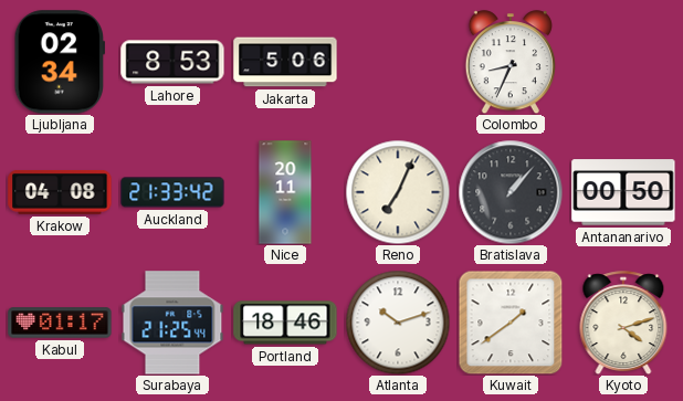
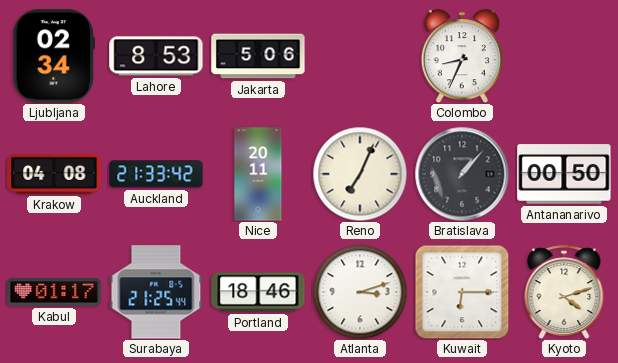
Atlanta: 10:12 -> 3:12
Kuwait: 1:39 -> 6:15
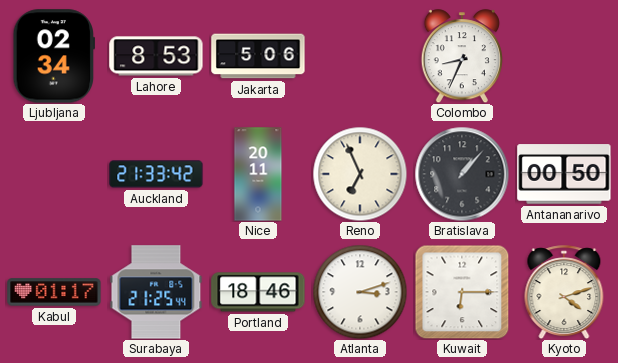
Krakow: 04:08 -> none
Reno: 7:04 -> 6:56
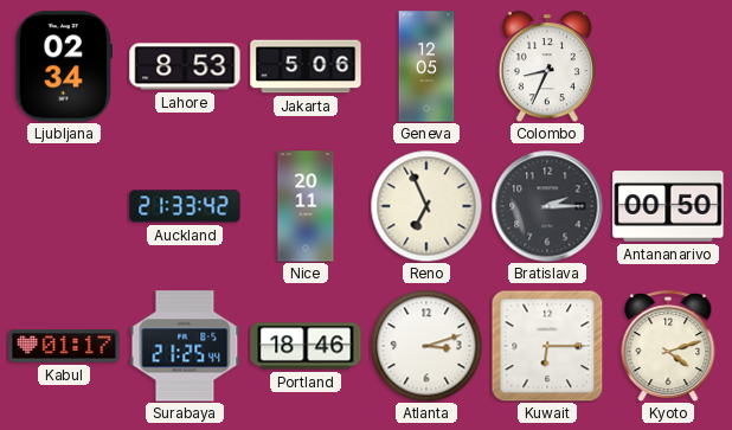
Geneva: none -> 12:05
Bratislava: 1:07 -> 2:15
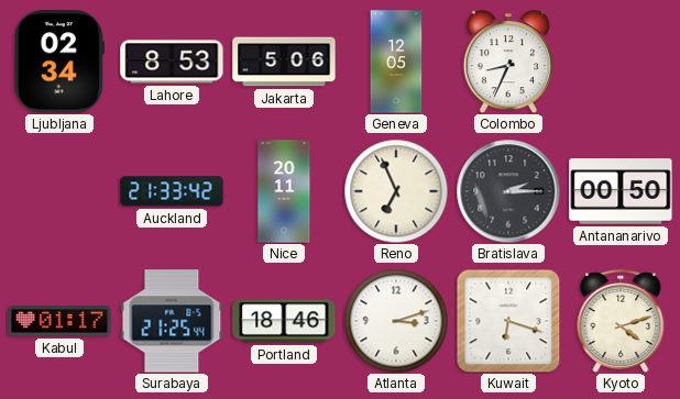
Kuwait: 6:15 -> 6:18
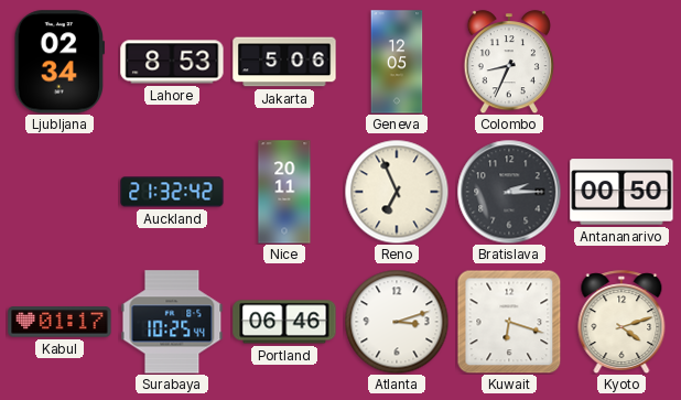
Auckland: 21:33 -> 21:32
Surabaya: 21:25 -> 10:25
Portland: 18:46 -> 06:46
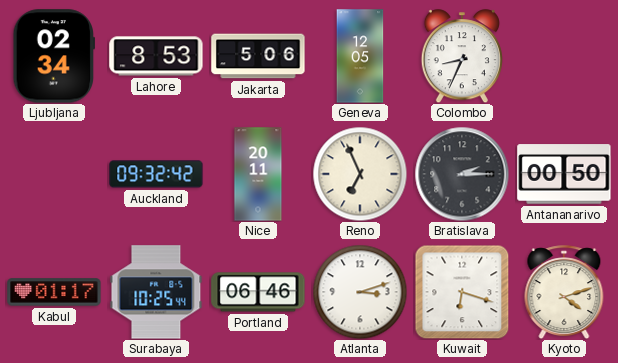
Auckland: 21:32 -> 09:32
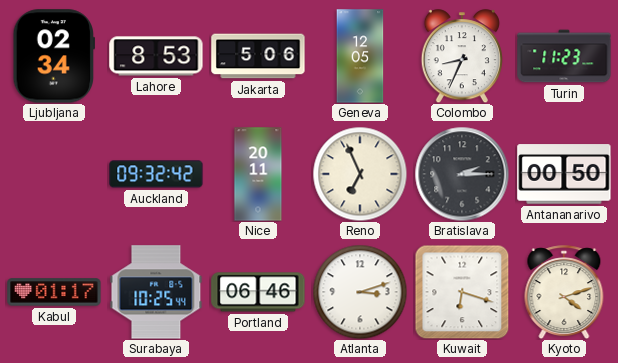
Turin: none -> 11:23
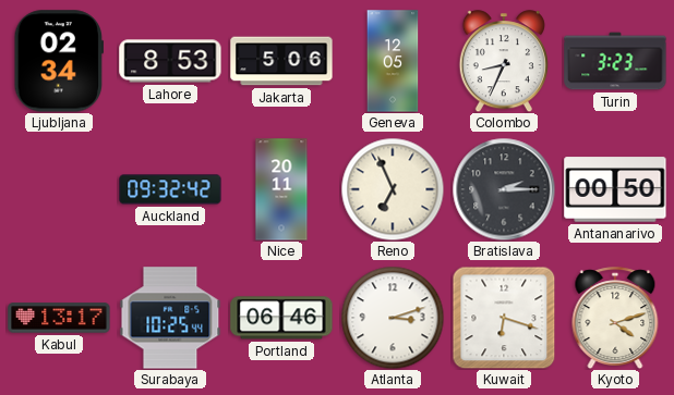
Turin: 11:23 -> 3:23
Kabul: 01:17 -> 13:17
